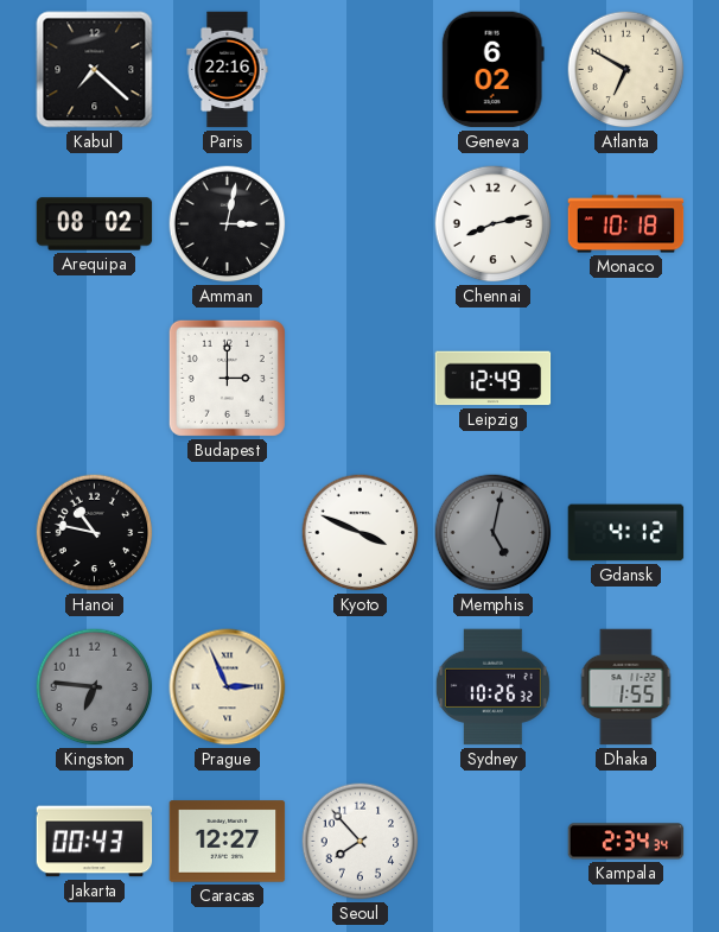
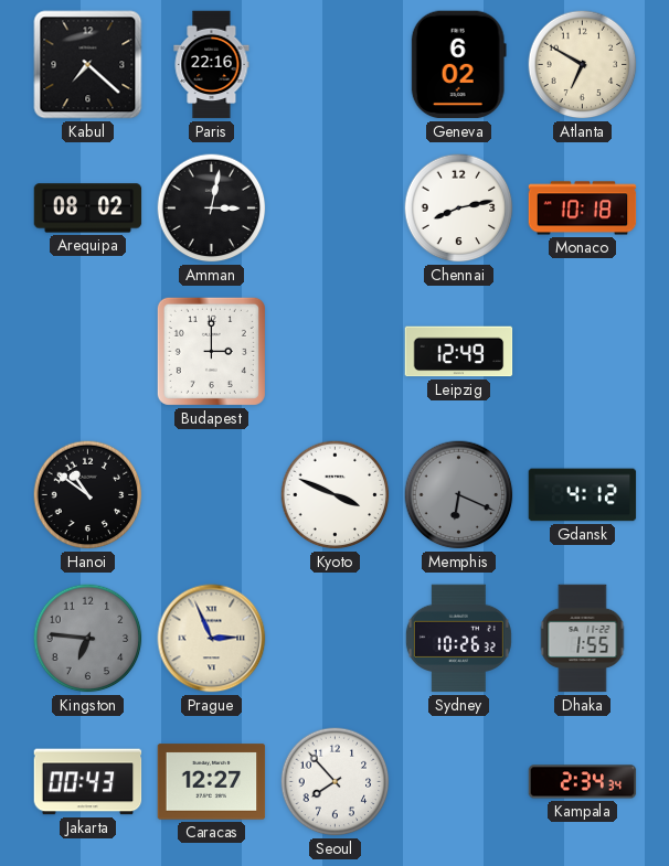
Hanoi: 10:47 -> 10:51
Memphis: 5:02 -> 6:19
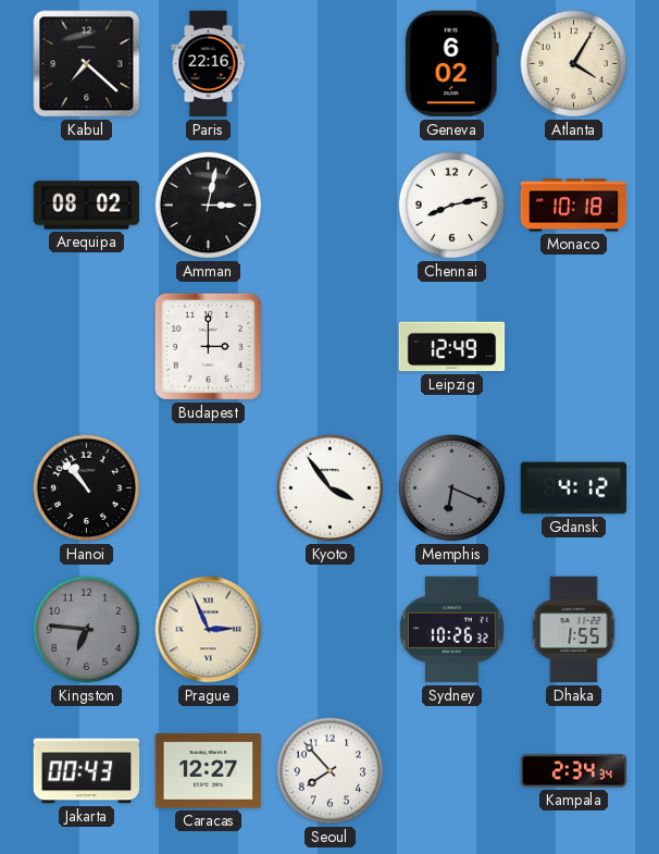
Atlanta: 6:50 -> 4:05
Hanoi: 10:51 -> 10:53
Kyoto: 3:49 -> 3:54
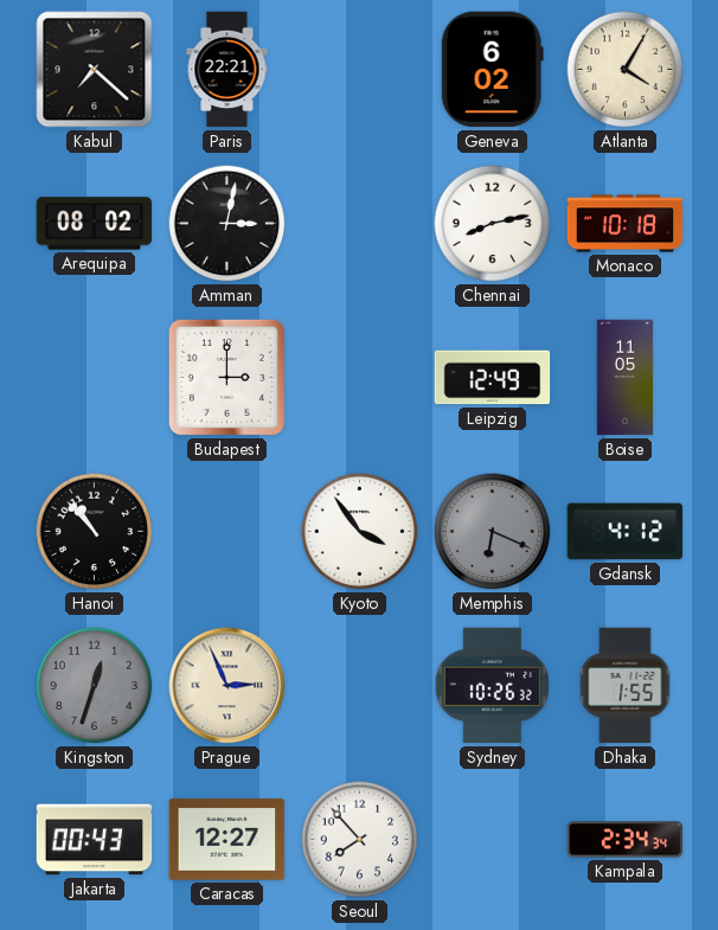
Paris: 22:16 -> 22:21
Boise: none -> 11:05
Kingston: 6:46 -> 12:33
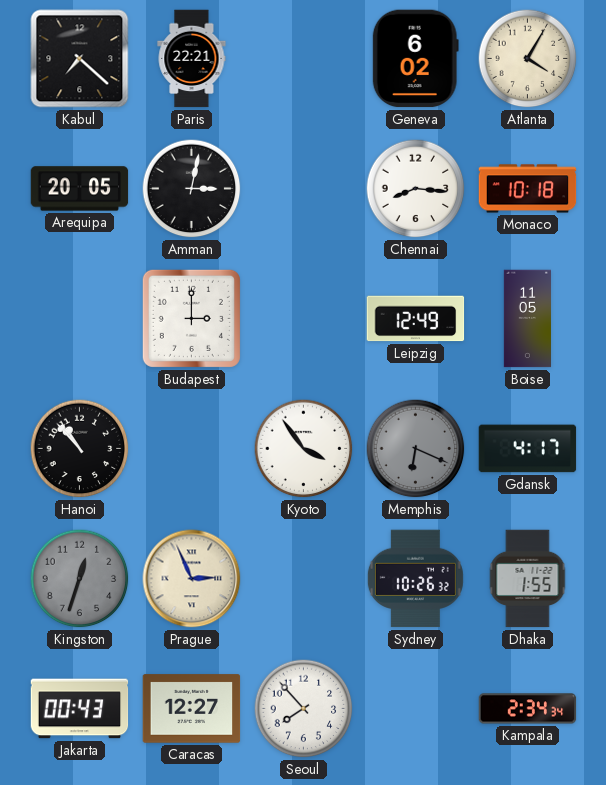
Arequipa: 08:02 -> 20:05
Chennai: 8:13 -> 8:16
Gdansk: 4:12 -> 4:17
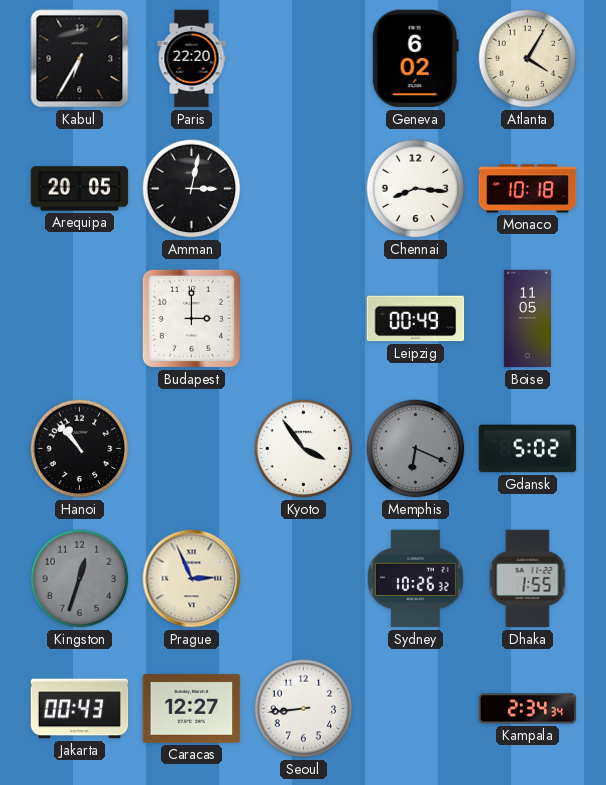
Kabul: 7:22 -> 6:35
Paris: 22:21 -> 22:20
Leipzig: 12:49 -> 00:49
Gdansk: 4:17 -> 5:02
Seoul: 7:53 -> 8:44
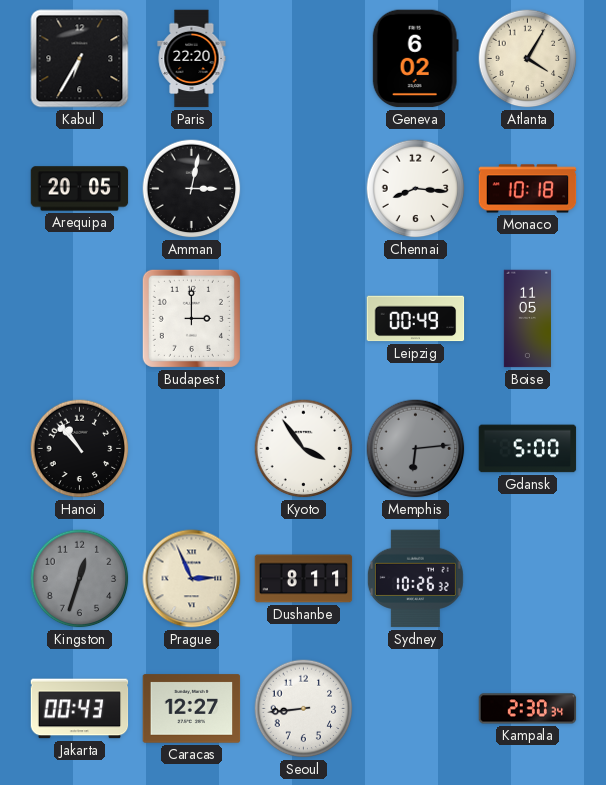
Memphis: 6:19 -> 6:14
Gdansk: 5:02 -> 5:00
Dushanbe: none -> 8:11
Dhaka: 1:55 -> none
Kampala: 2:34 -> 2:30
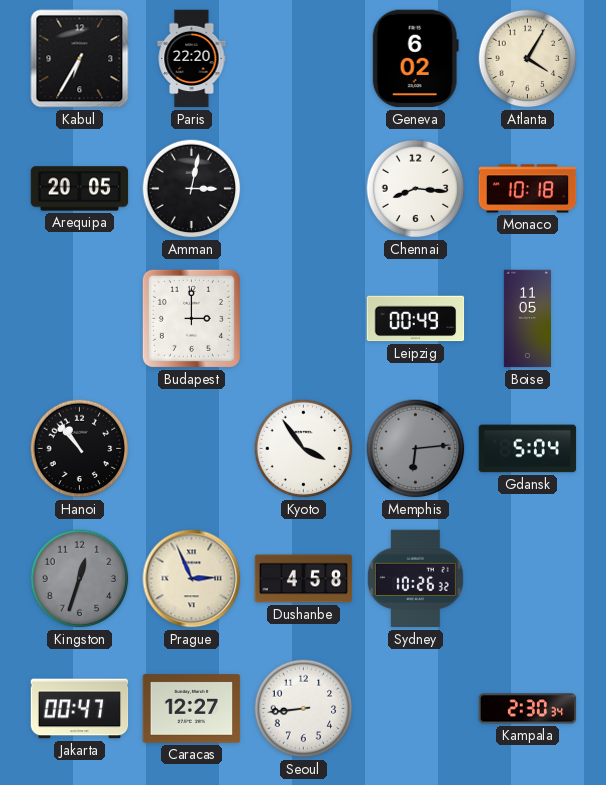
Gdansk: 5:00 -> 5:04
Dushanbe: 8:11 -> 4:58
Jakarta: 00:43 -> 00:47
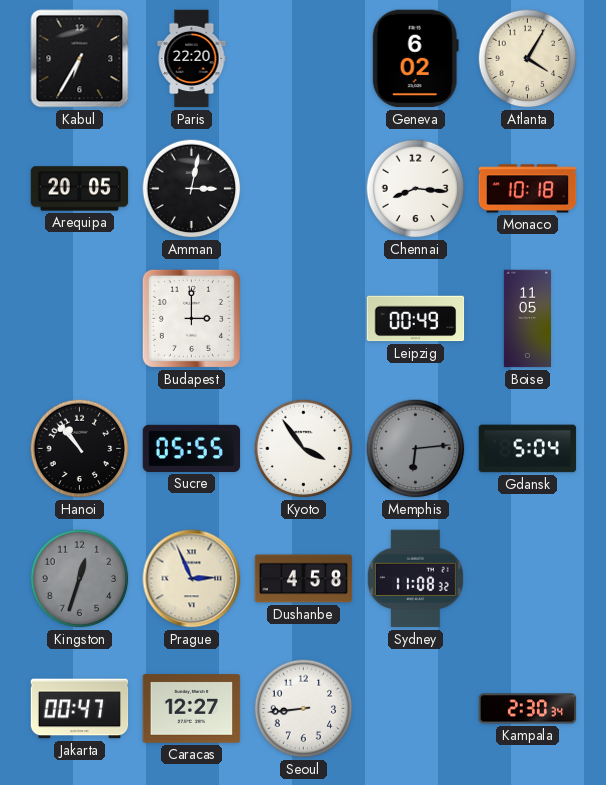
Sucre: none -> 05:55
Sydney: 10:26 -> 11:08
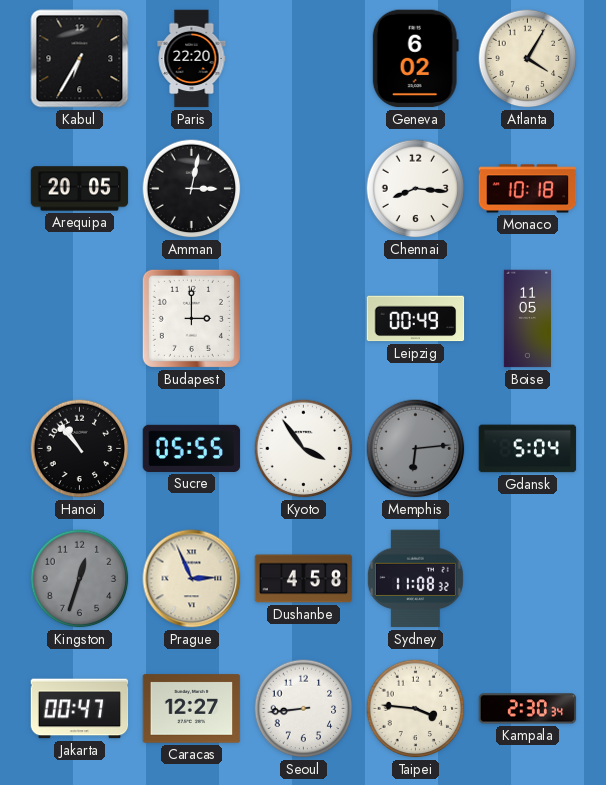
Taipei: none -> 3:46
